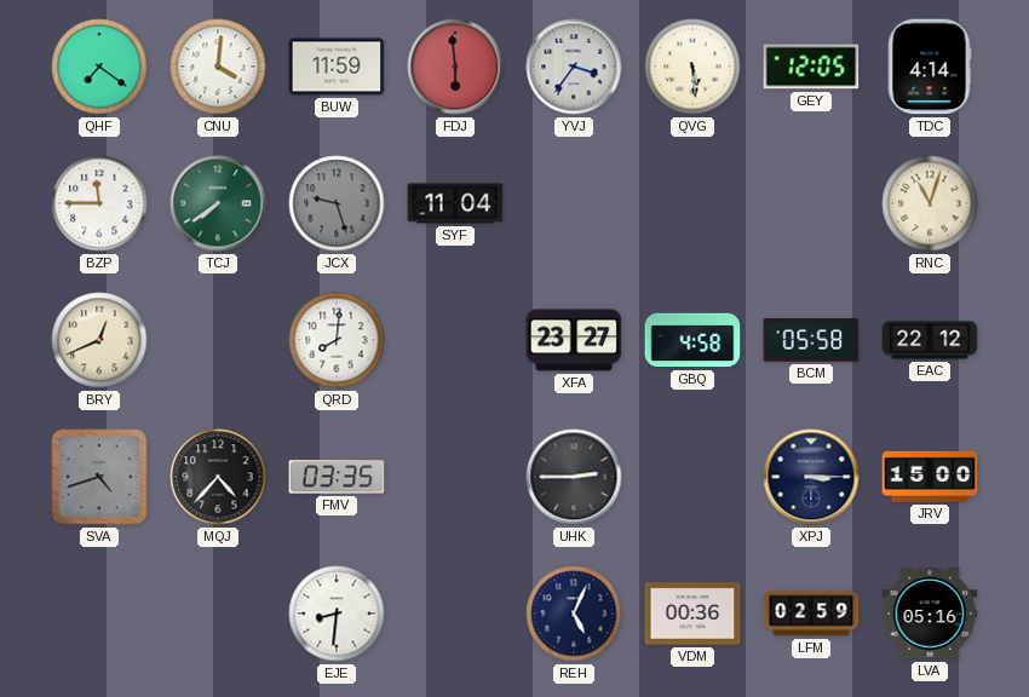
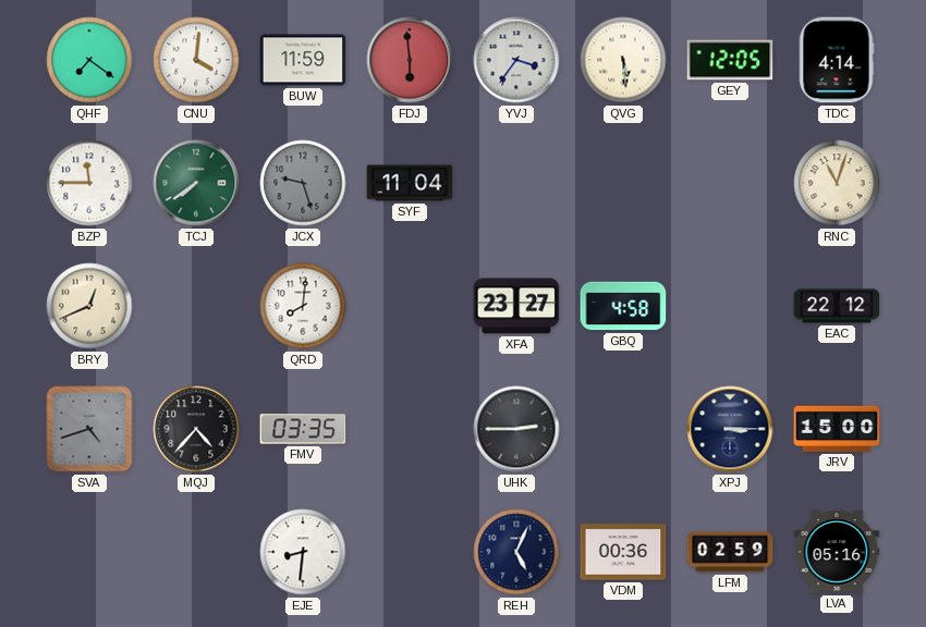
BCM: 05:58 -> none
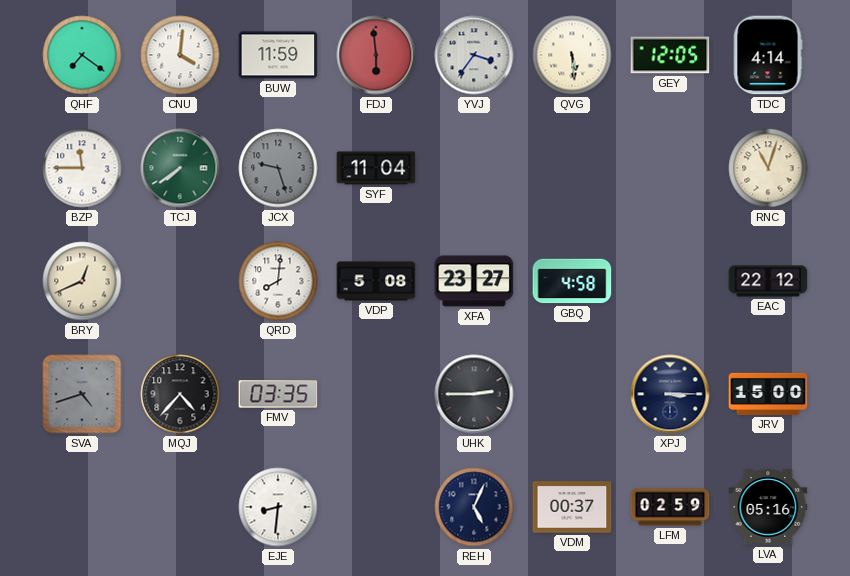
VDP: none -> 5:08
VDM: 00:36 -> 00:37
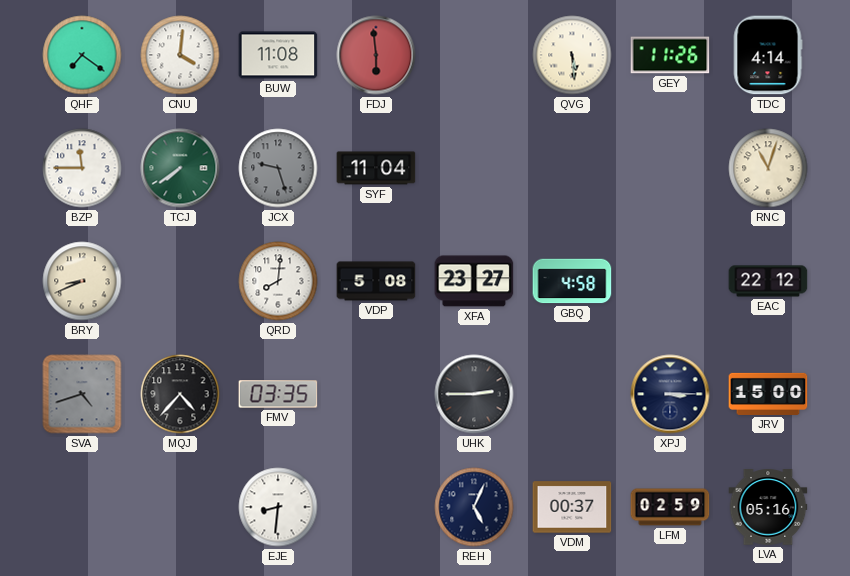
BUW: 11:59 -> 11:08
YVJ: 3:36 -> none
GEY: 12:05 -> 11:26
BRY: 12:41 -> 8:41
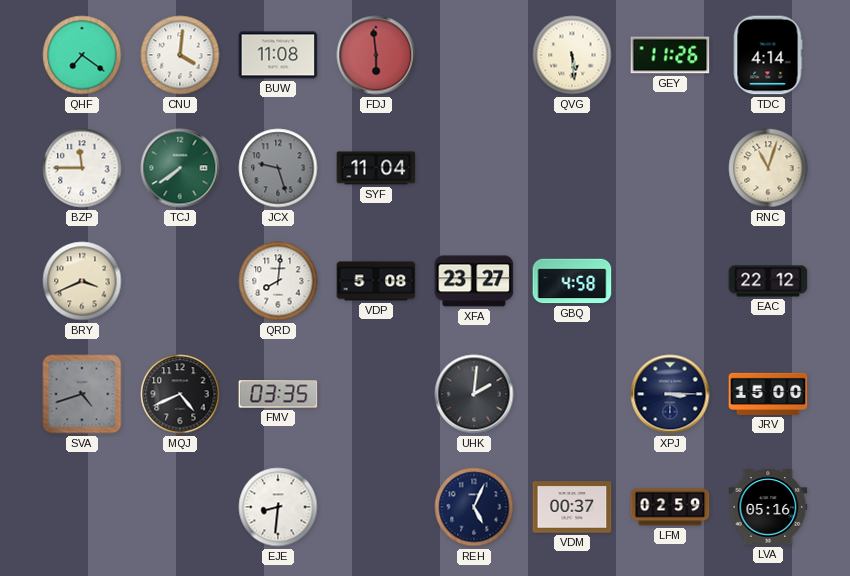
BRY: 8:41 -> 3:41
MQJ: 4:37 -> 4:41
UHK: 2:45 -> 2:01
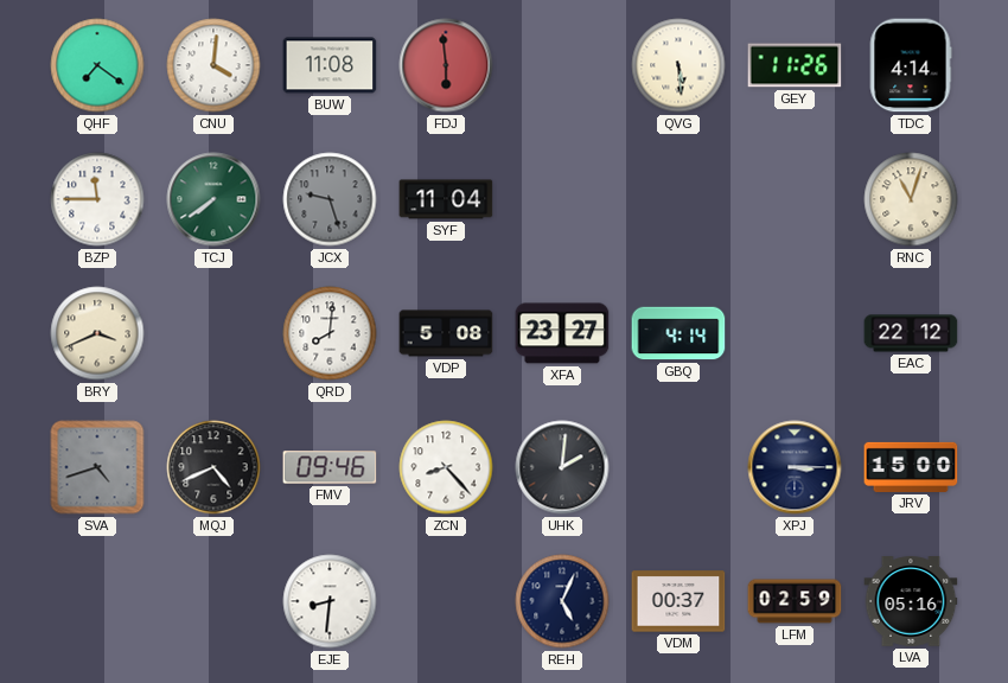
GBQ: 4:58 -> 4:14
FMV: 03:35 -> 09:46
ZCN: none -> 8:23
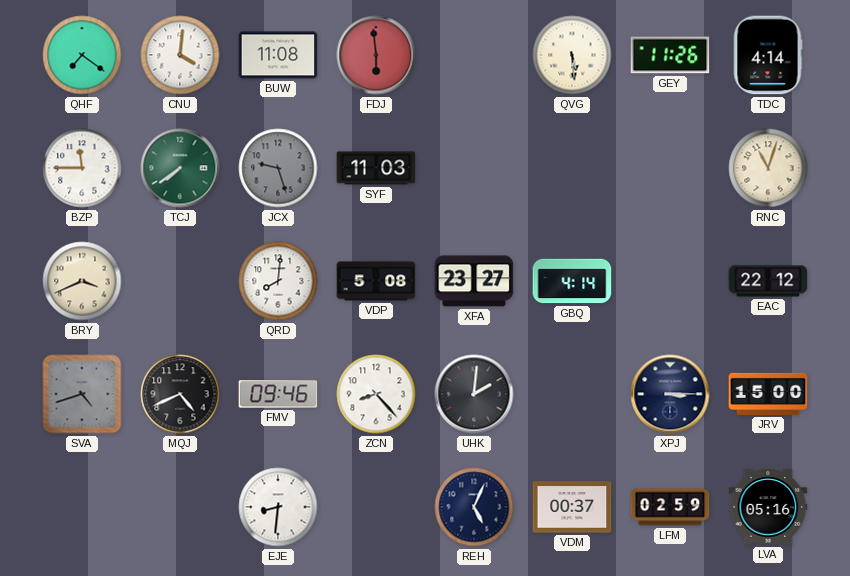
SYF: 11:04 -> 11:03
